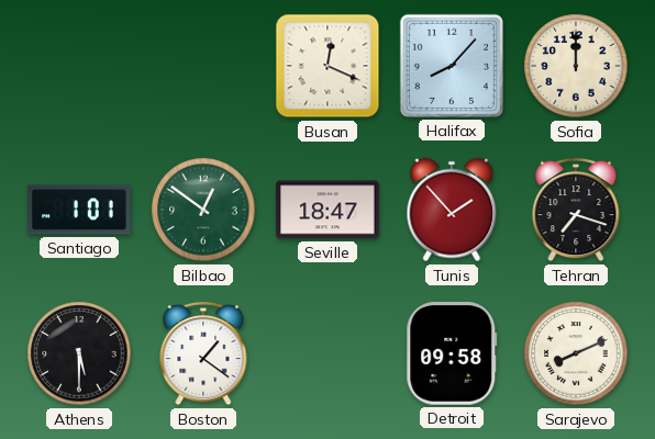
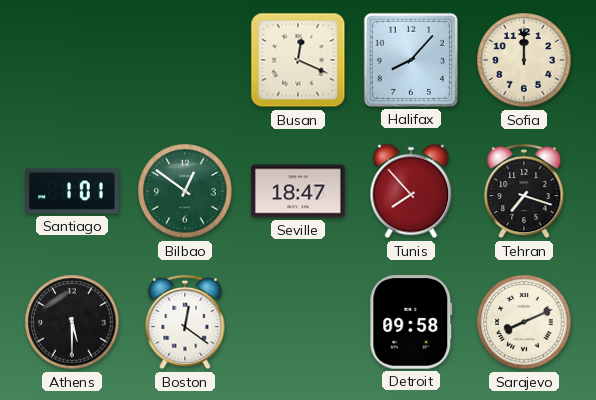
Tunis: 1:53 -> 7:53
Boston: 1:21 -> 12:21
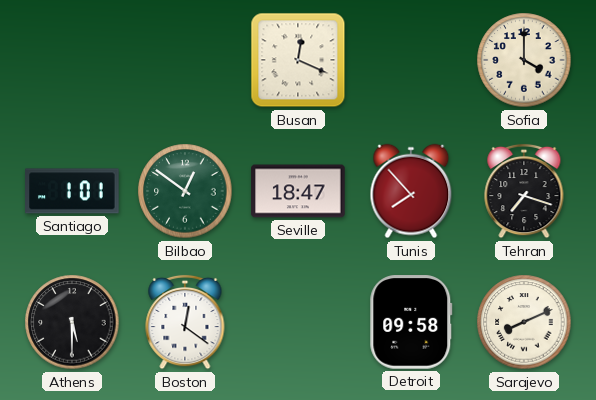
Halifax: 8:07 -> none
Sofia: 12:00 -> 4:00
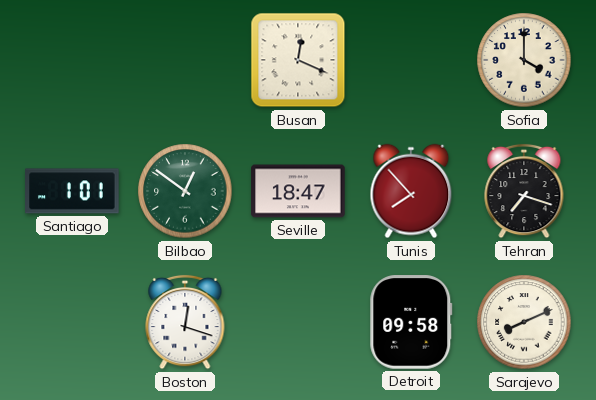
Athens: 5:30 -> none
Boston: 12:21 -> 12:18
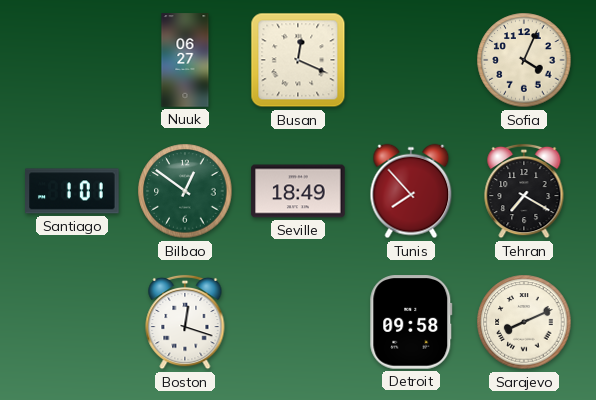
Nuuk: none -> 06:27
Sofia: 4:00 -> 4:04
Seville: 18:47 -> 18:49
Tehran: 7:18 -> 7:20
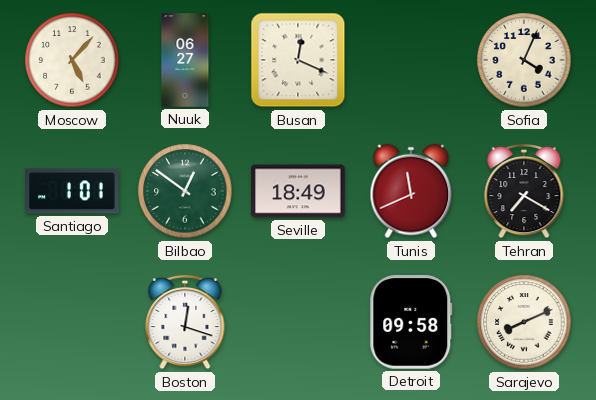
Moscow: none -> 5:07
Tunis: 7:53 -> 11:41
